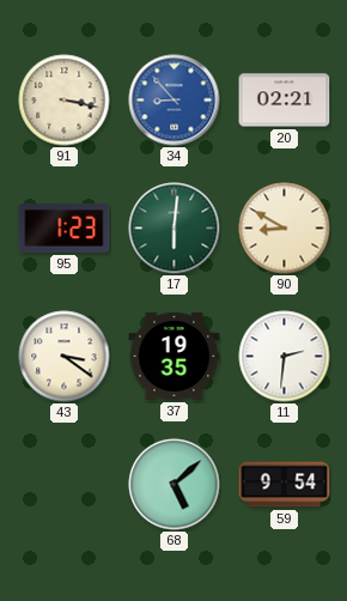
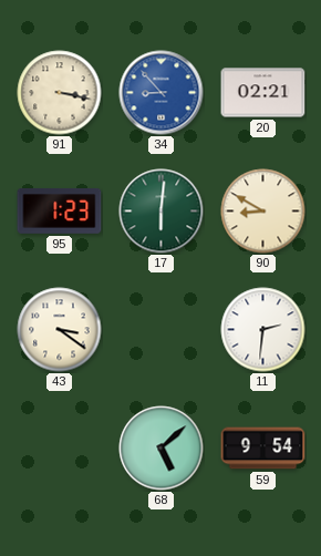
37: 19:35 -> none
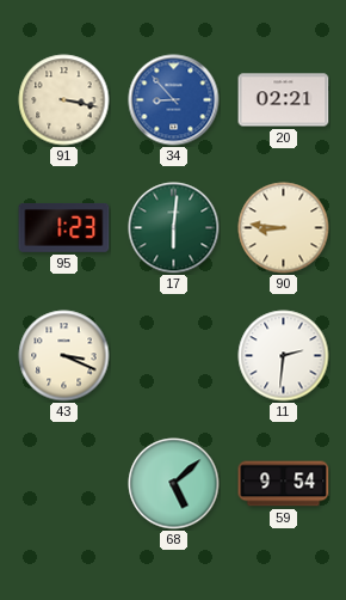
90: 8:50 -> 8:46
43: 3:21 -> 3:19
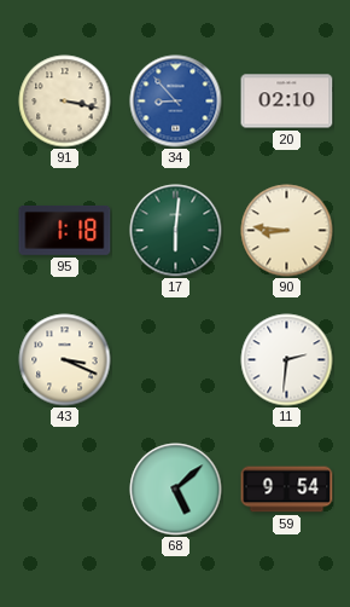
20: 02:21 -> 02:10
95: 1:23 -> 1:18
